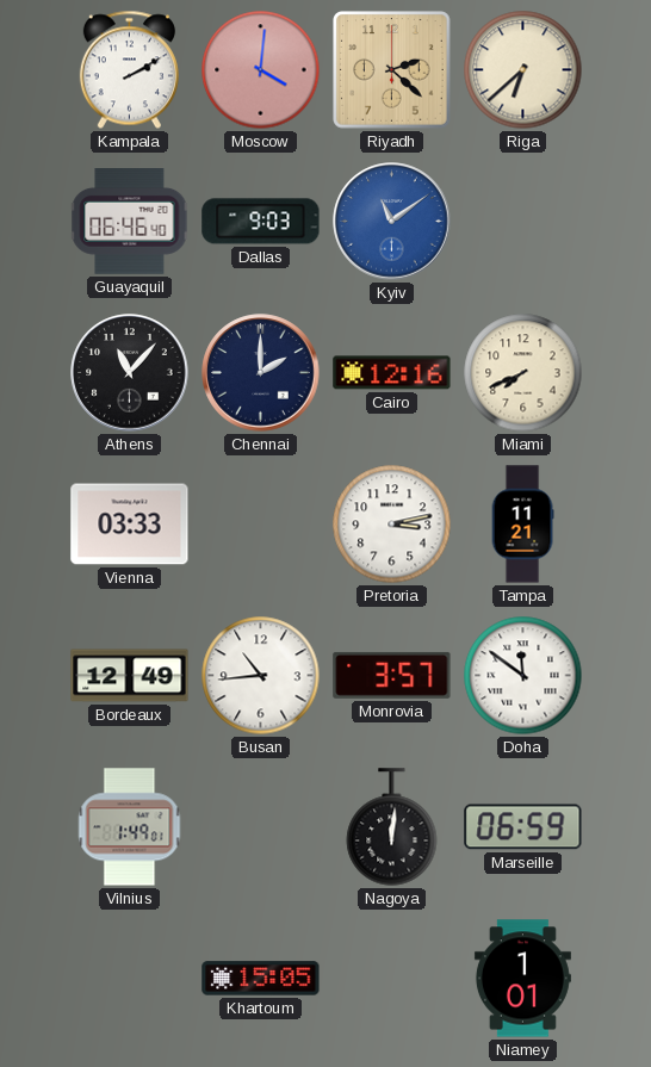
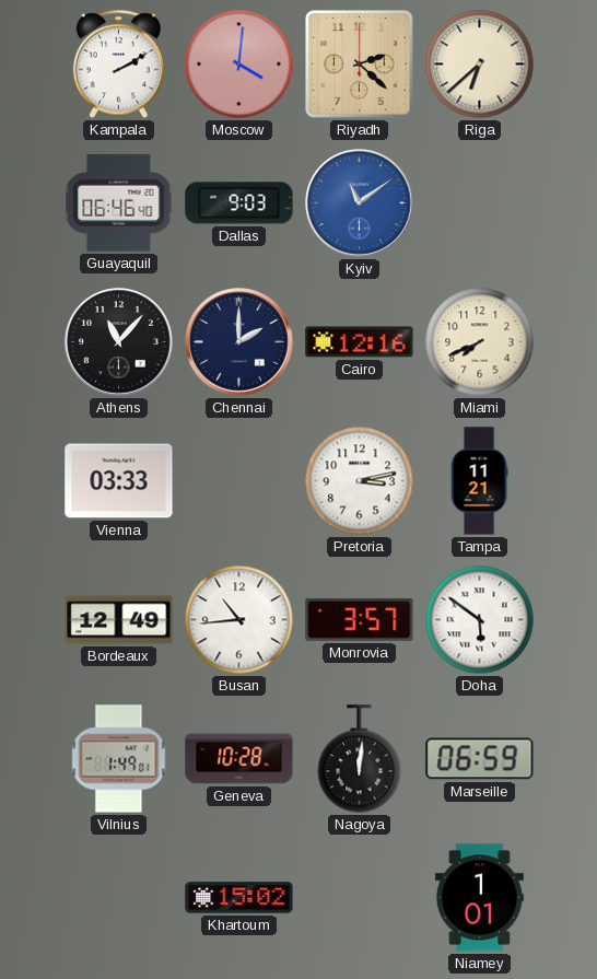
Doha: 11:51 -> 5:51
Geneva: none -> 10:28
Khartoum: 15:05 -> 15:02
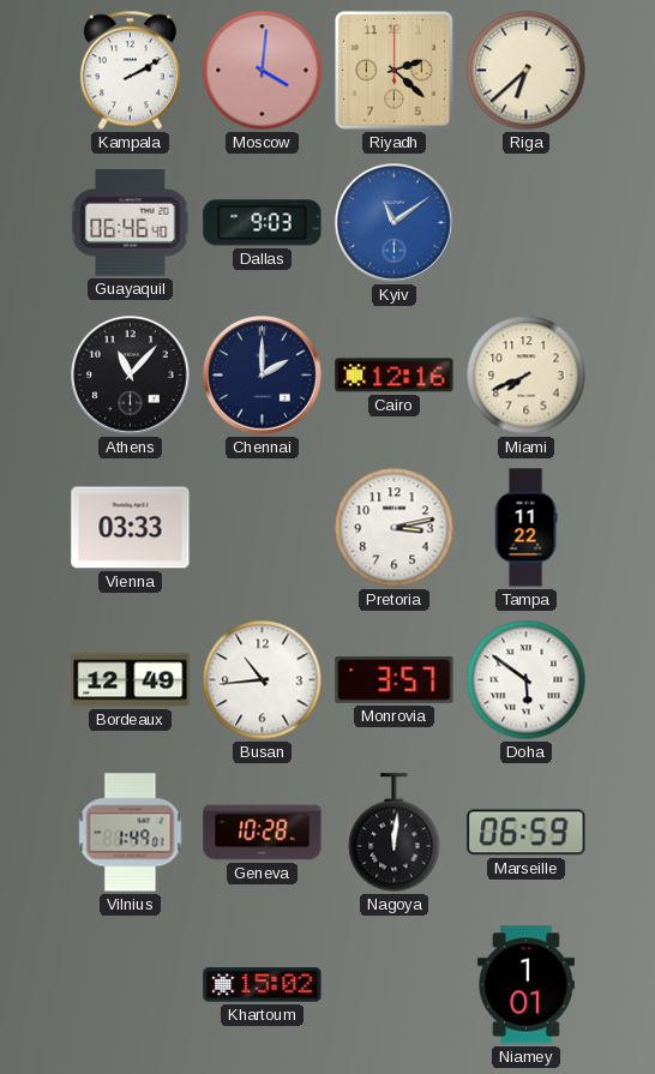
Tampa: 11:21 -> 11:22
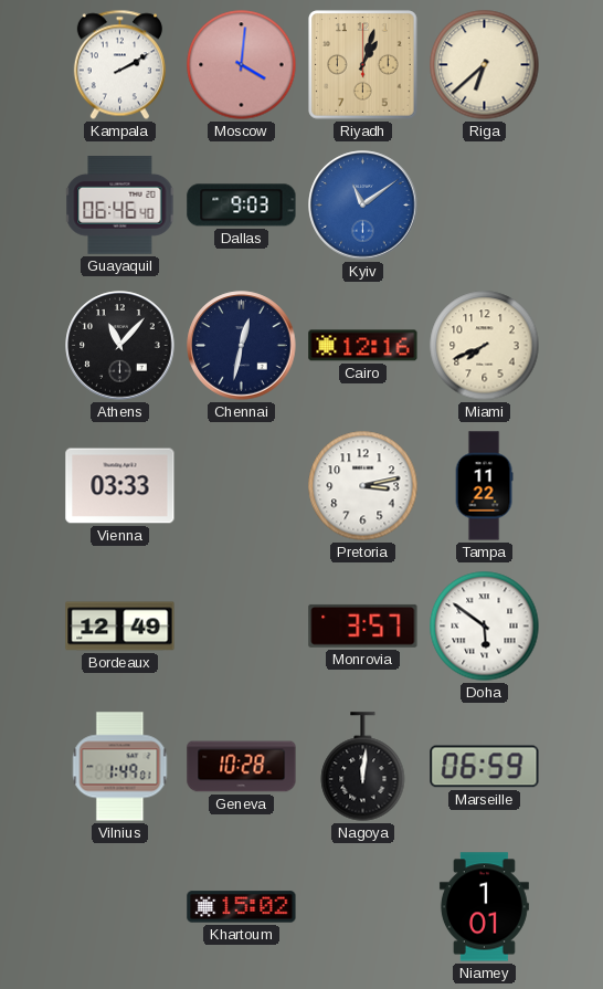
Riyadh: 2:22 -> 1:03
Chennai: 2:00 -> 12:32
Busan: 10:44 -> none
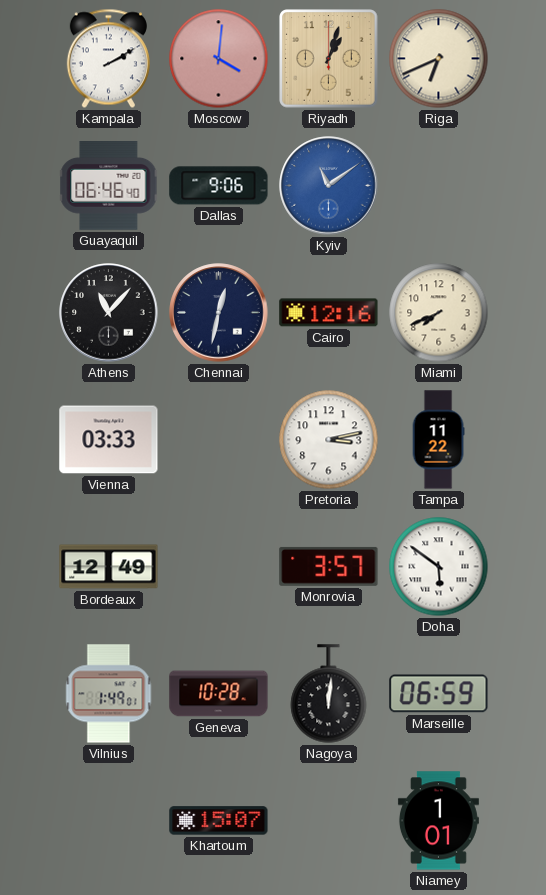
Riga: 6:38 -> 6:41
Dallas: 9:03 -> 9:06
Khartoum: 15:02 -> 15:07
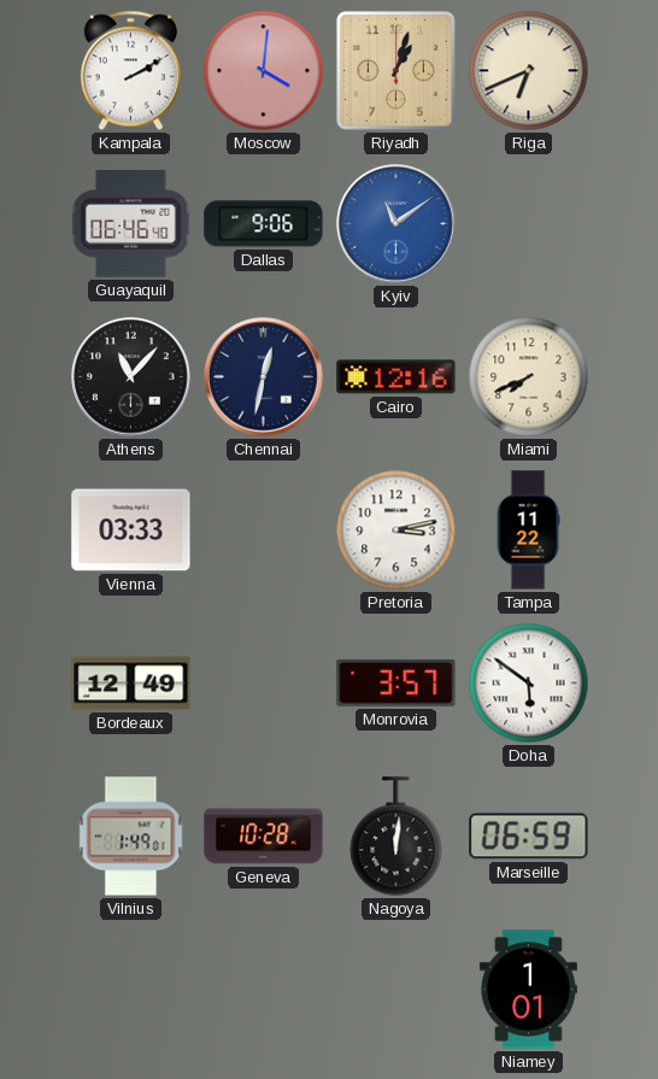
Khartoum: 15:07 -> none
